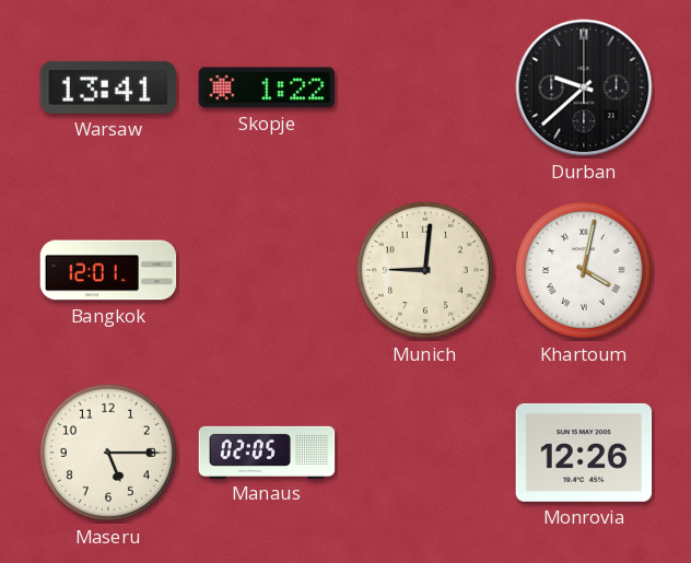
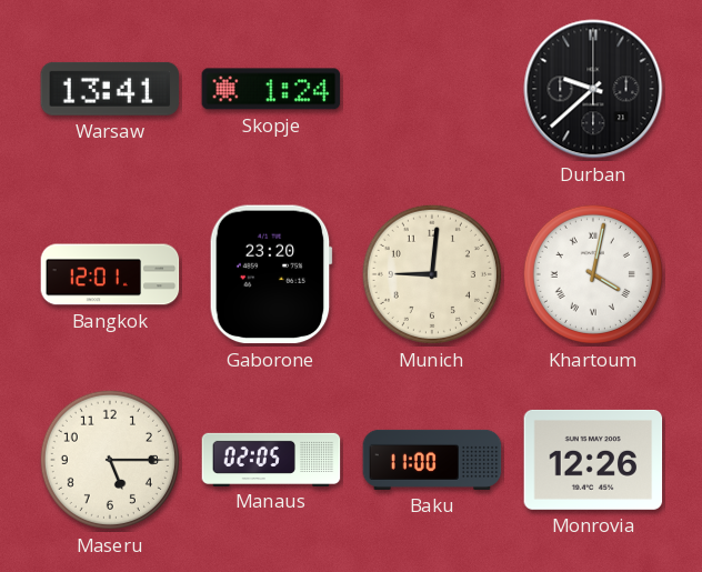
Skopje: 1:22 -> 1:24
Gaborone: none -> 23:20
Baku: none -> 11:00
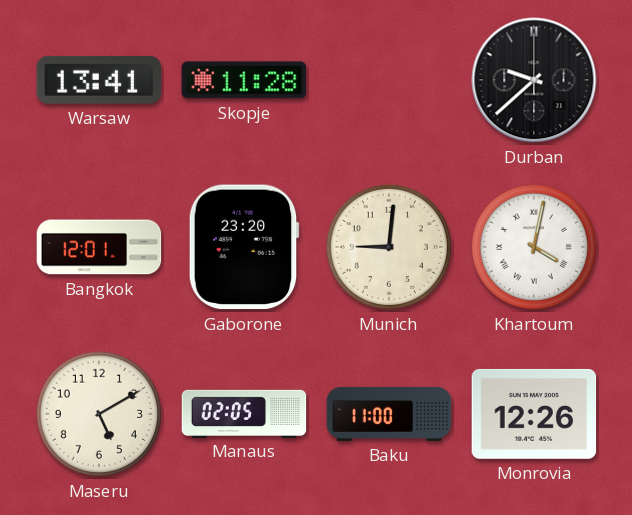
Skopje: 1:24 -> 11:28
Maseru: 5:15 -> 5:10
